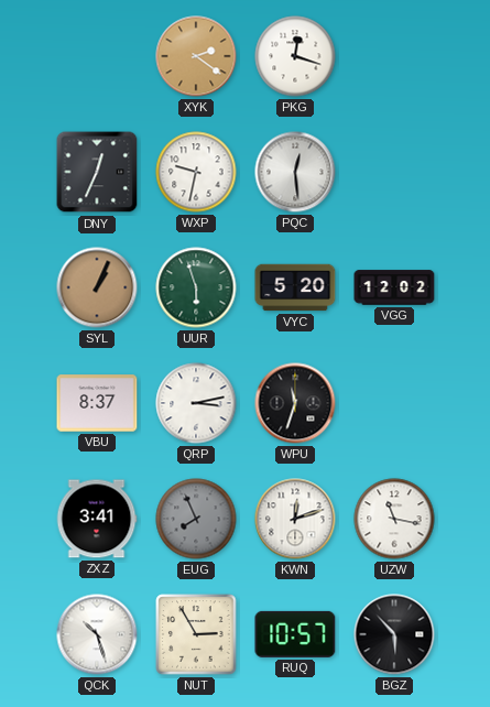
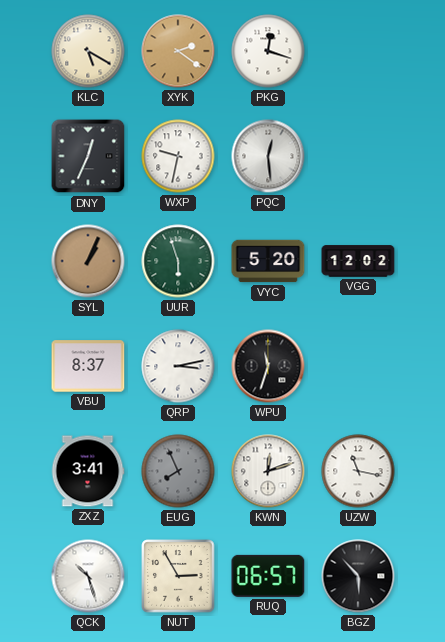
KLC: none -> 5:20
RUQ: 10:57 -> 06:57
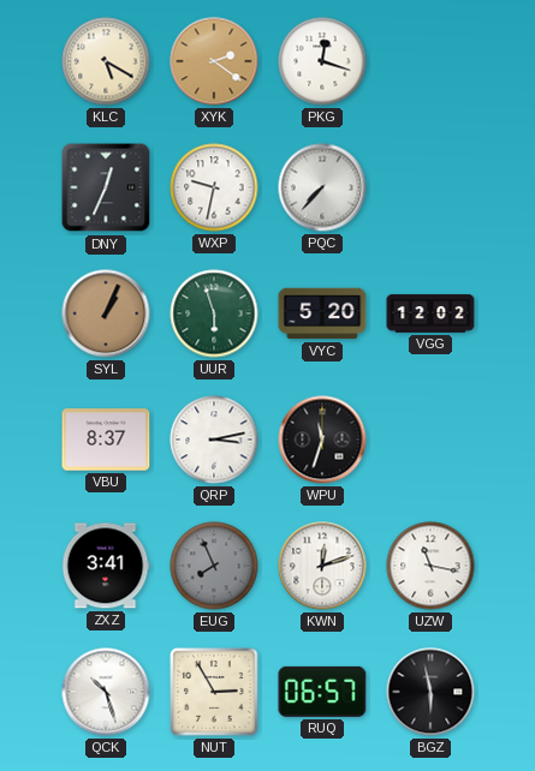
PQC: 12:29 -> 7:37
BGZ: 5:53 -> 5:58
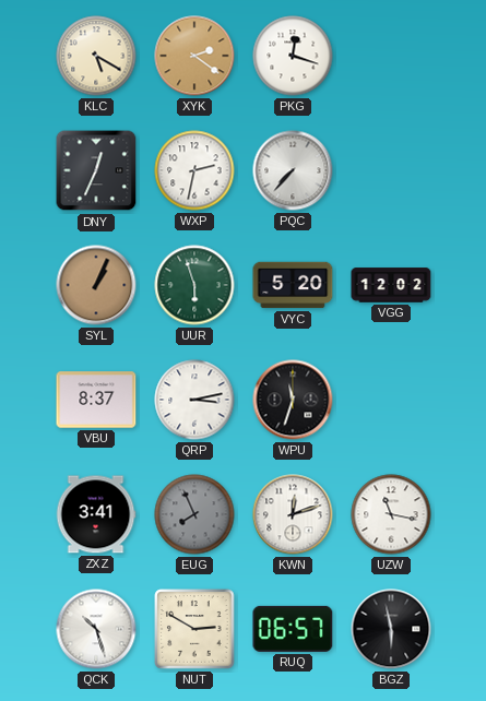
WXP: 9:32 -> 2:32
NUT: 2:55 -> 2:50
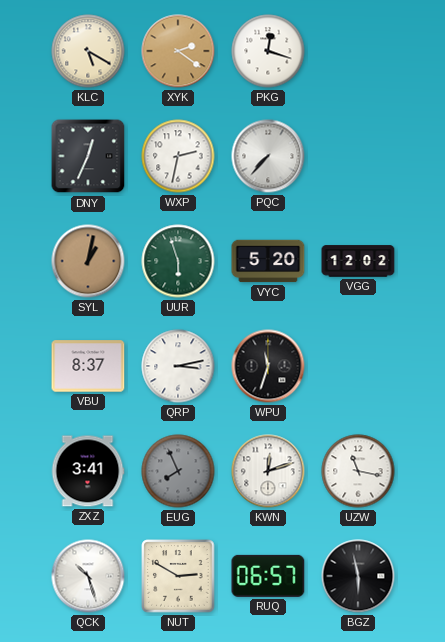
SYL: 1:04 -> 1:02
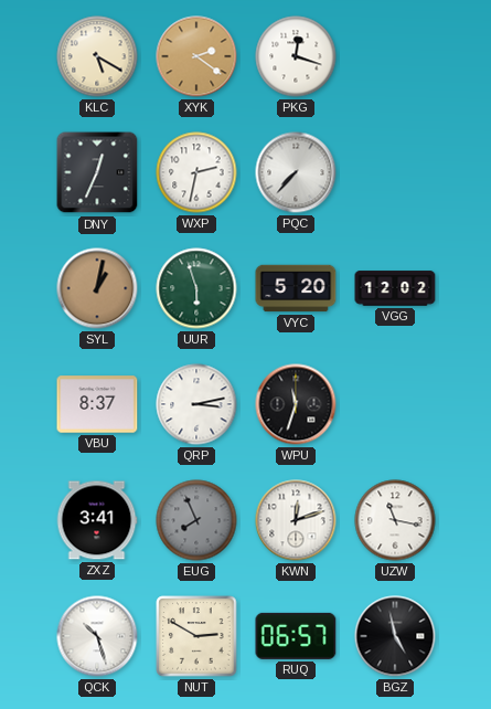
BGZ: 5:58 -> 4:58
